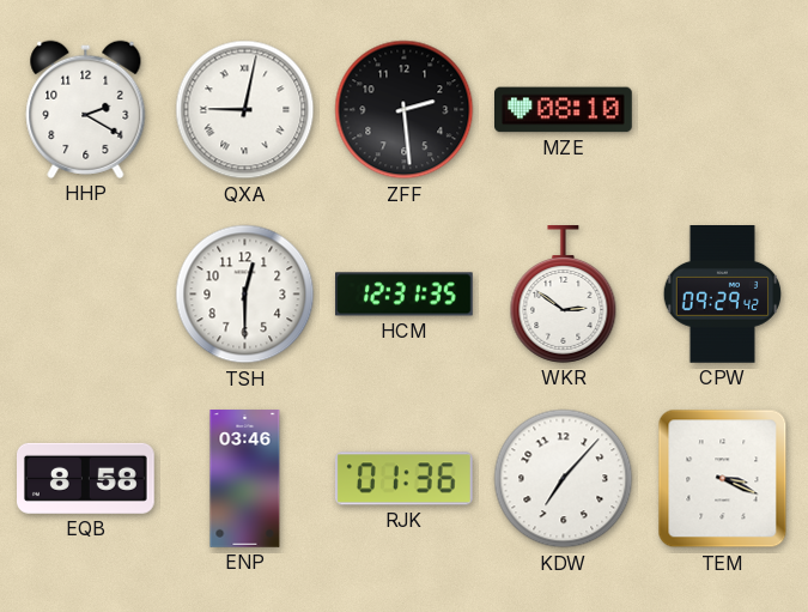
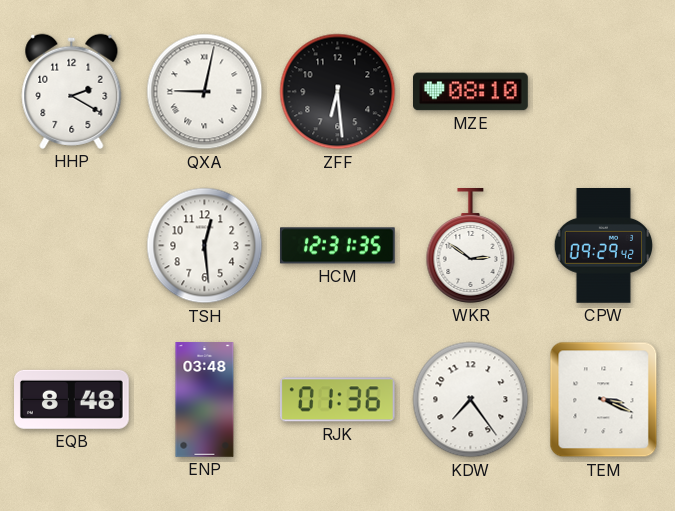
ZFF: 2:29 -> 6:29
TSH: 12:30 -> 12:29
EQB: 8:58 -> 8:48
ENP: 03:46 -> 03:48
KDW: 7:07 -> 7:24
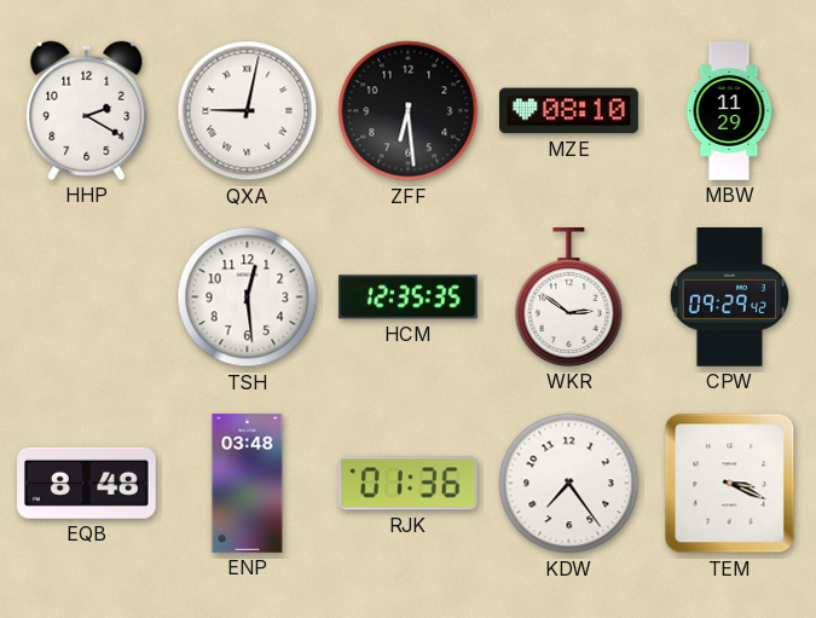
MBW: none -> 11:29
HCM: 12:31 -> 12:35
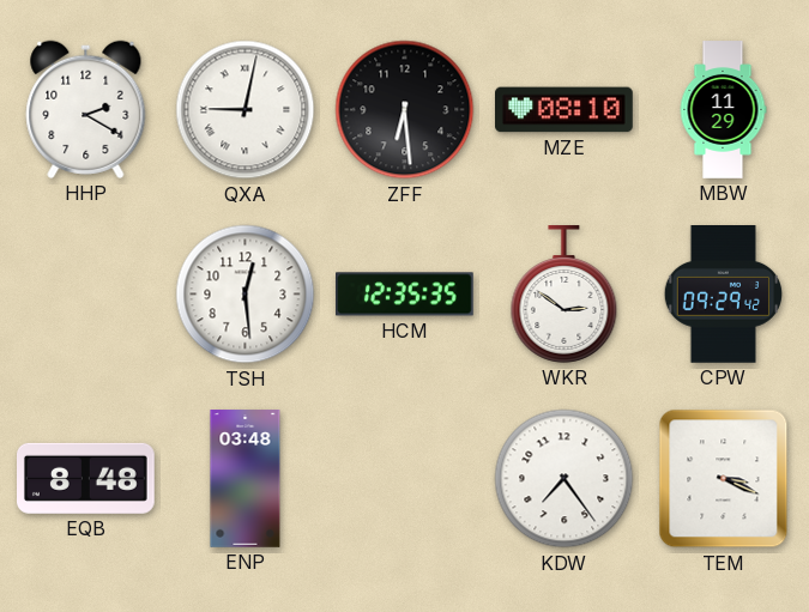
RJK: 01:36 -> none
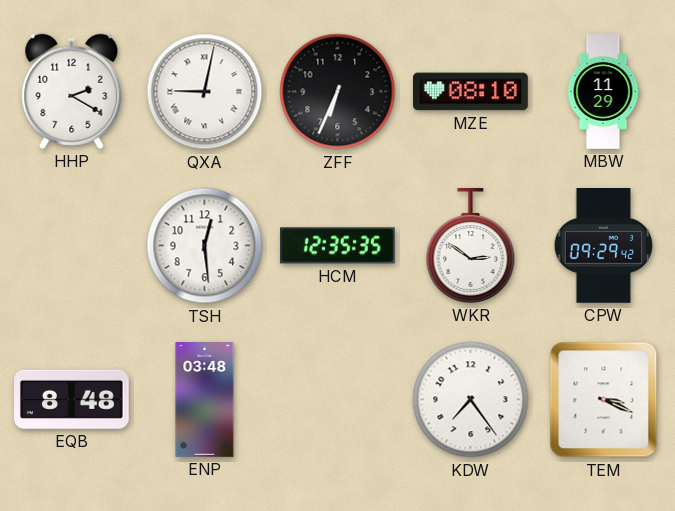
ZFF: 6:29 -> 6:34
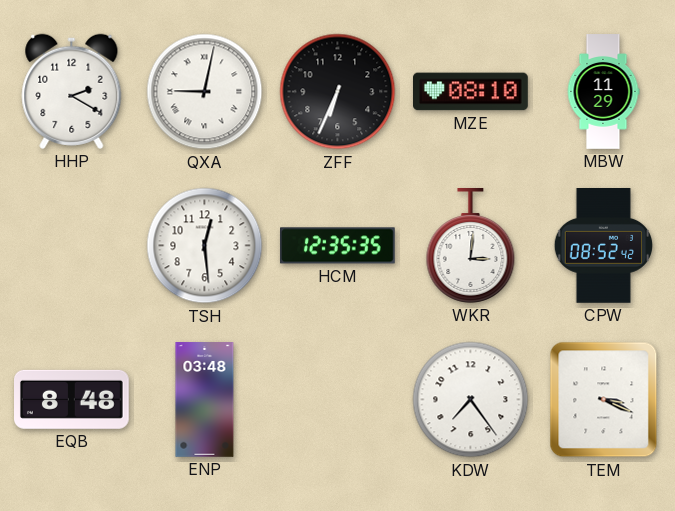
WKR: 2:51 -> 3:01
CPW: 09:29 -> 08:52
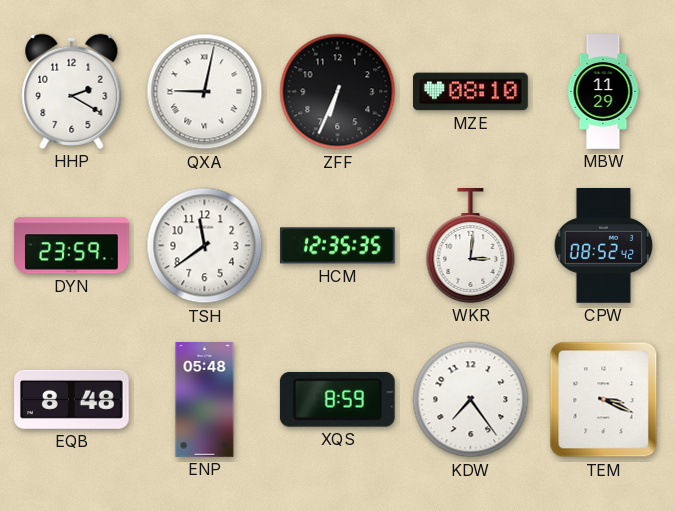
DYN: none -> 23:59
TSH: 12:29 -> 11:39
ENP: 03:48 -> 05:48
XQS: none -> 8:59
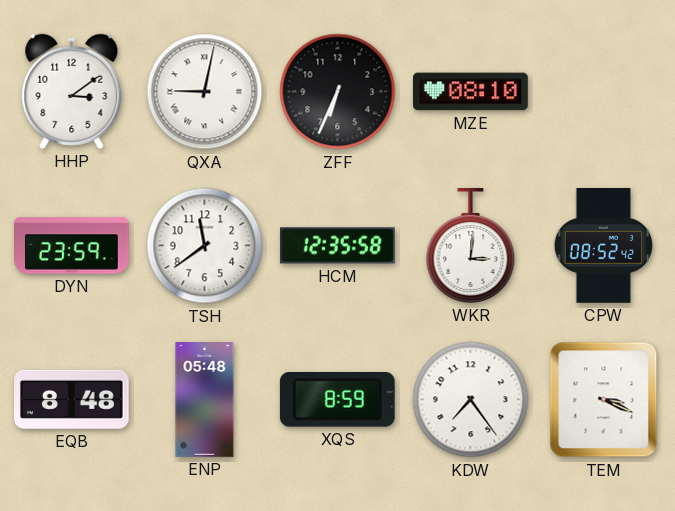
HHP: 2:20 -> 3:09
MBW: 11:29 -> none
HCM: 12:35:35 -> 12:35:58
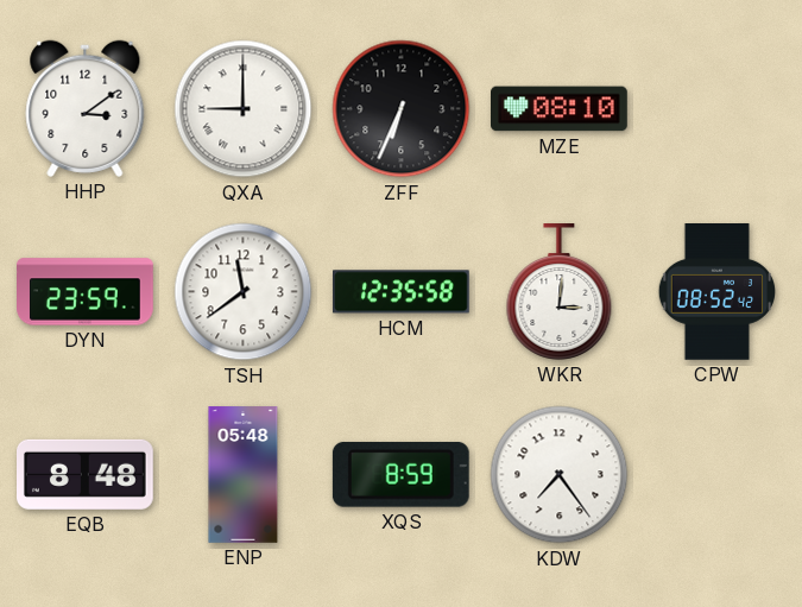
QXA: 9:02 -> 9:00
TEM: 3:19 -> none
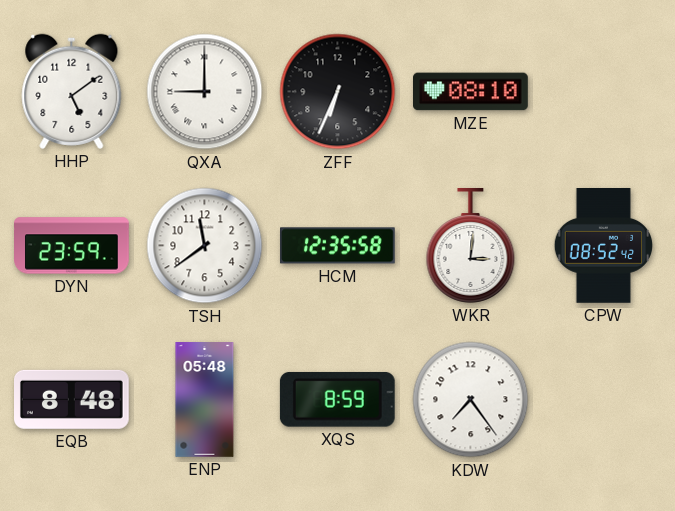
HHP: 3:09 -> 5:09
